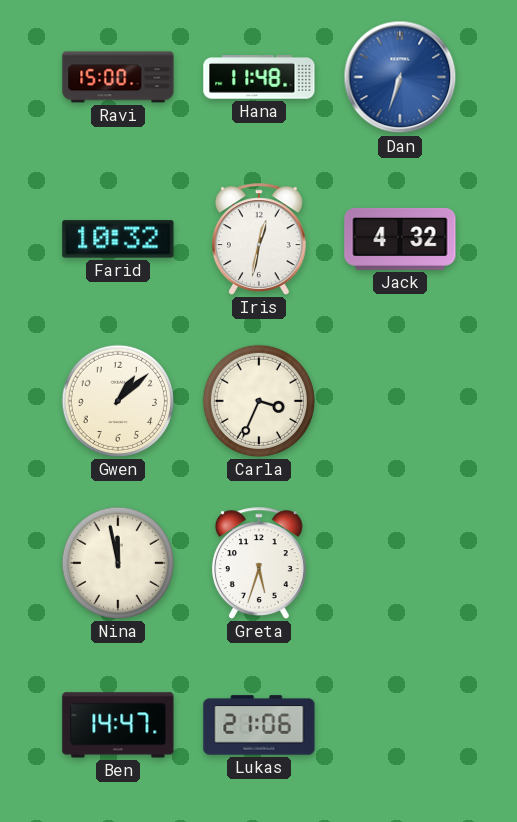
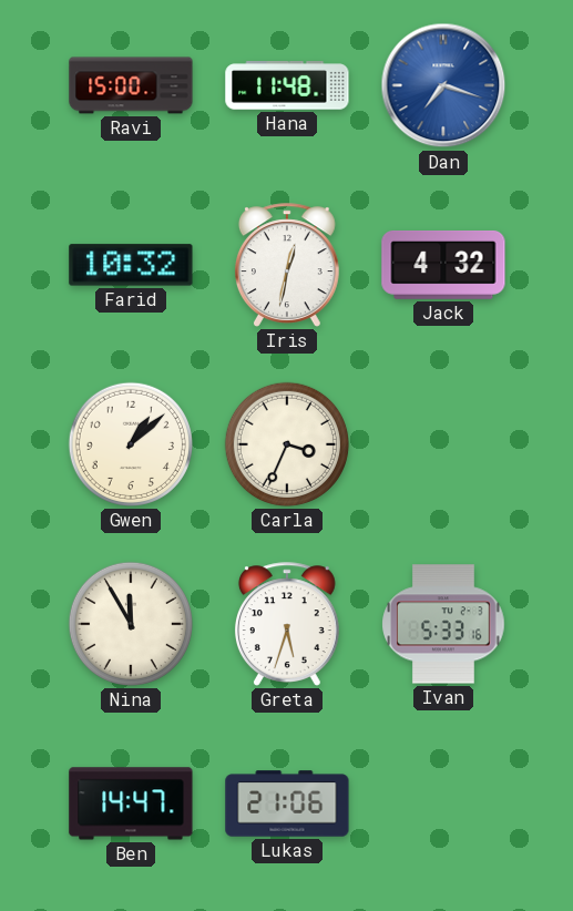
Dan: 6:33 -> 7:18
Nina: 11:58 -> 11:55
Ivan: none -> 5:33
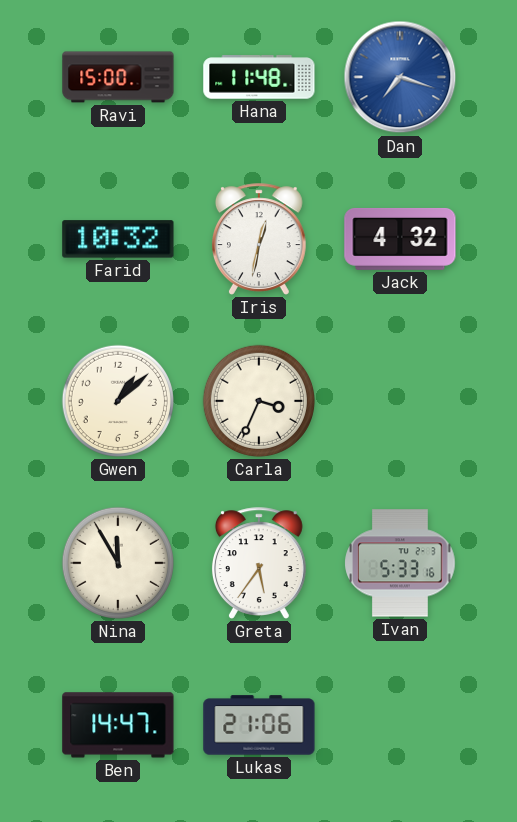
Greta: 5:33 -> 5:36
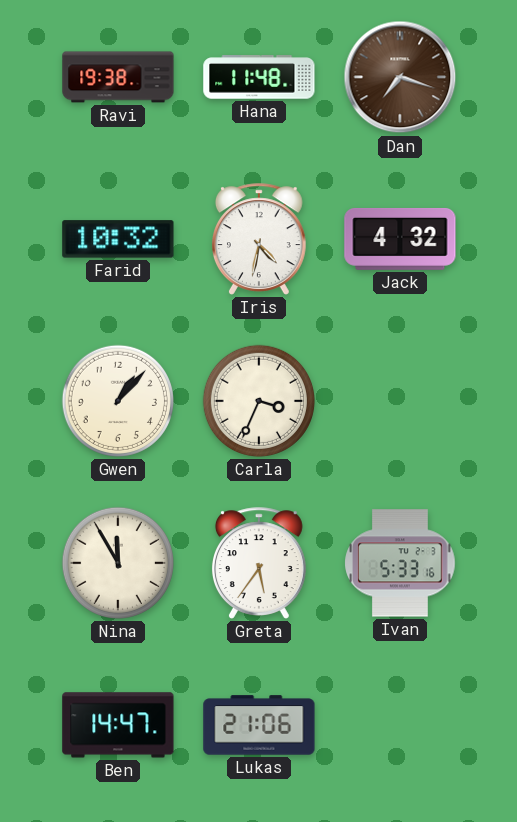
Ravi: 15:00 -> 19:38
Dan dial: blue -> brown
Iris: 12:32 -> 4:32
Gwen: 1:08 -> 1:07
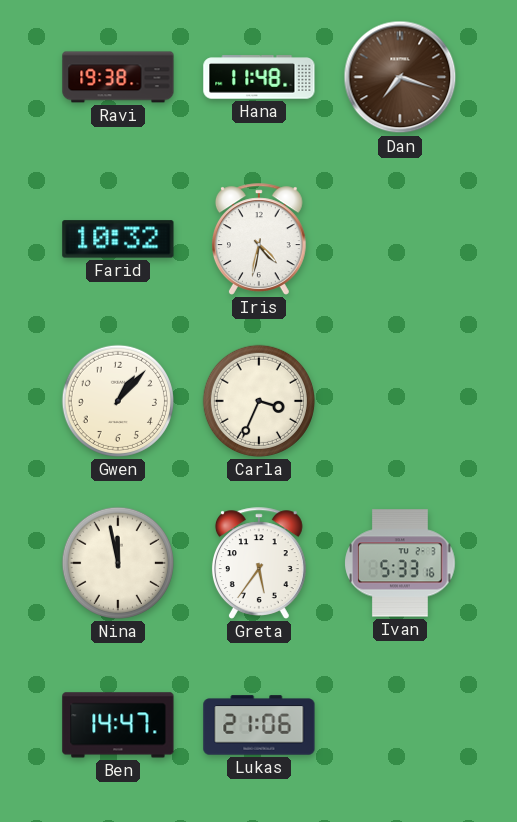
Jack: 4:32 -> none
Nina: 11:55 -> 11:58
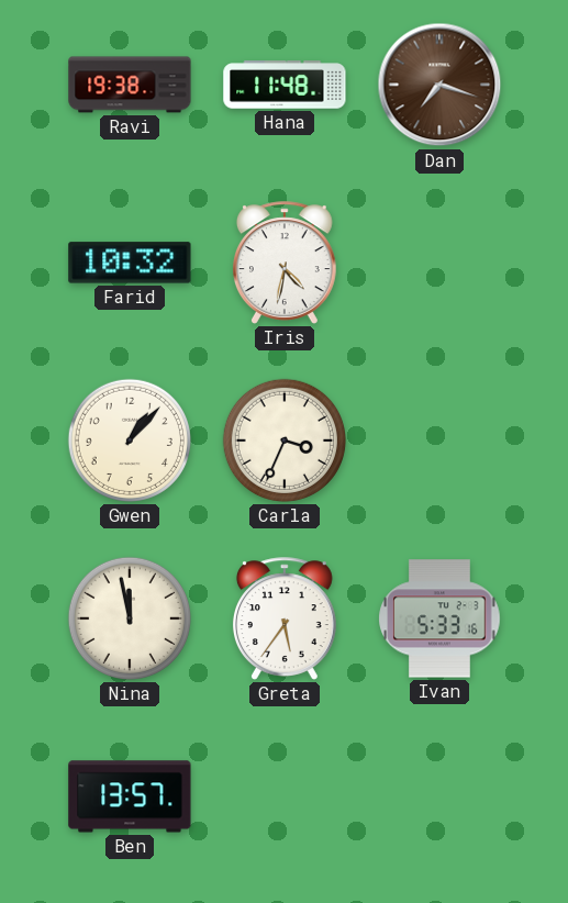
Ben: 14:47 -> 13:57
Lukas: 21:06 -> none
